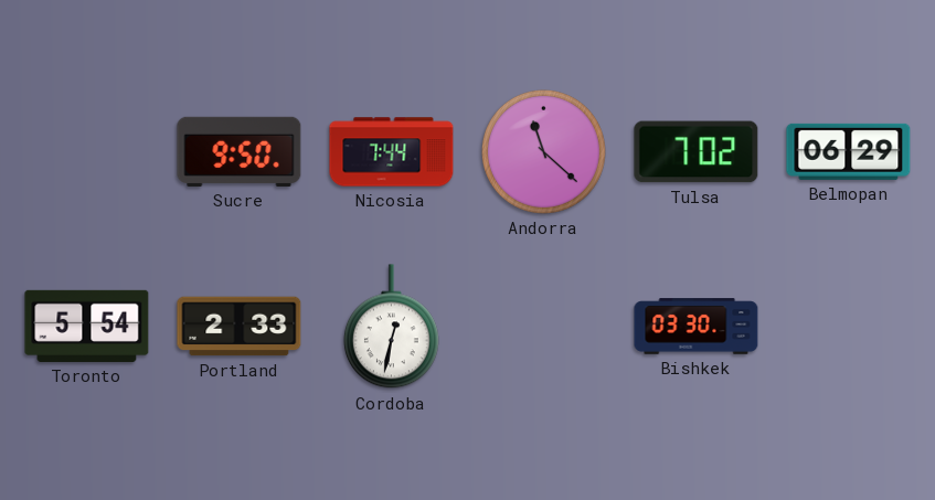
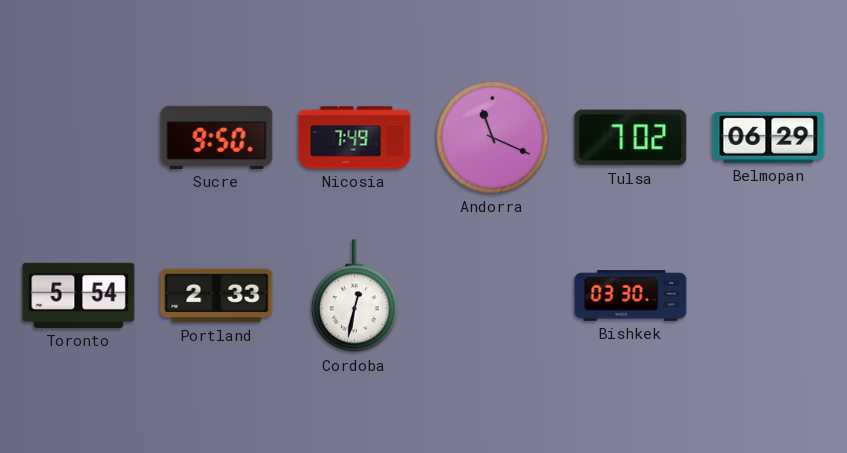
Nicosia: 7:44 -> 7:49
Andorra: 11:22 -> 11:19
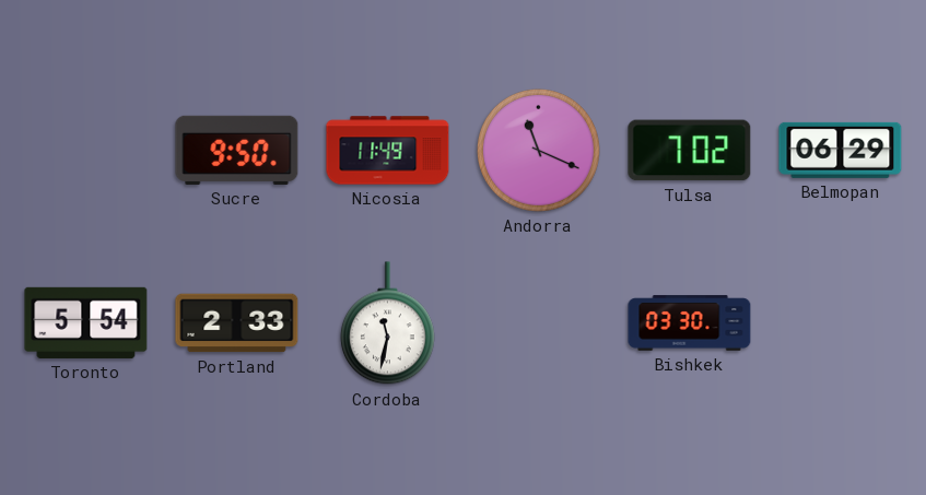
Nicosia: 7:49 -> 11:49
Cordoba: 12:32 -> 11:32
